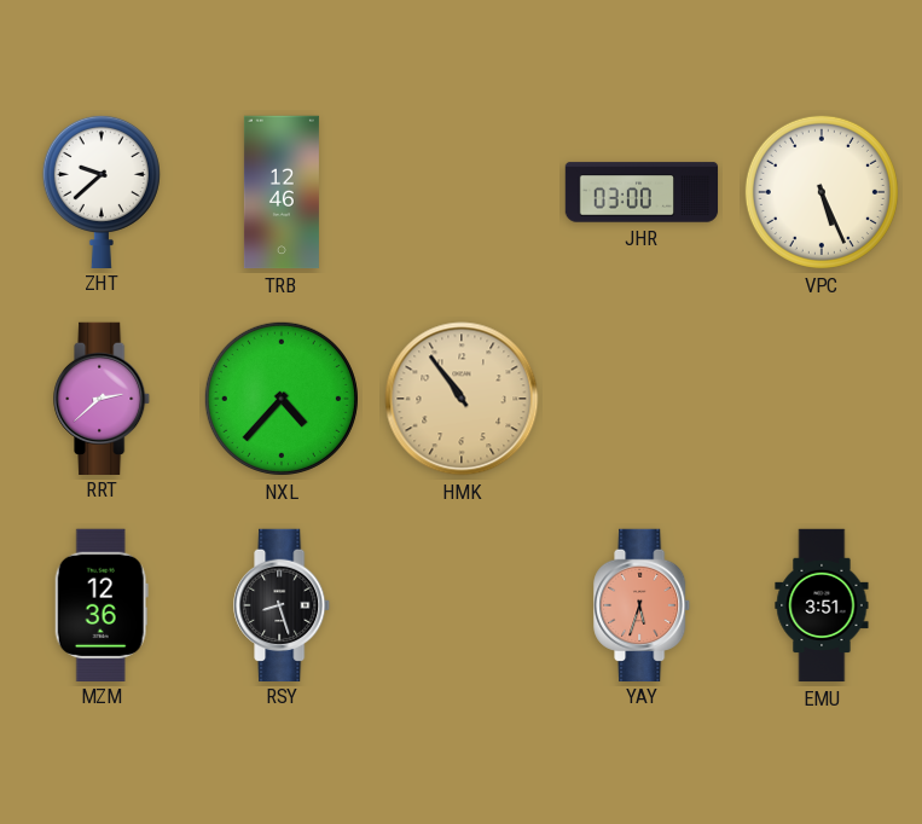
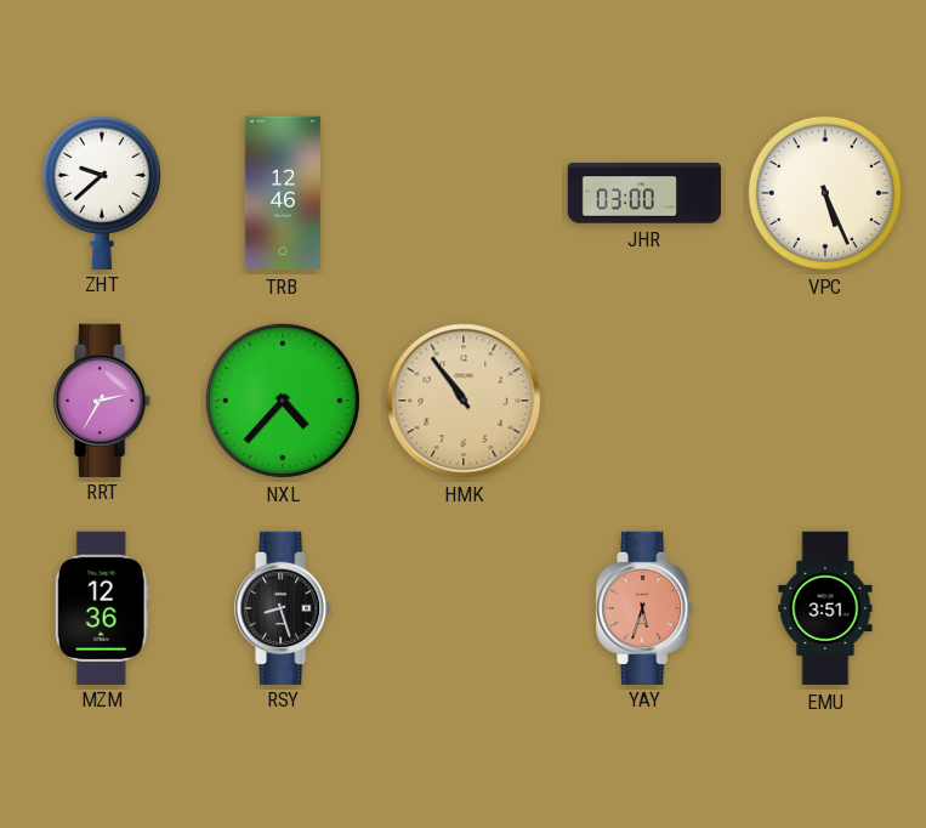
RRT: 2:38 -> 2:35
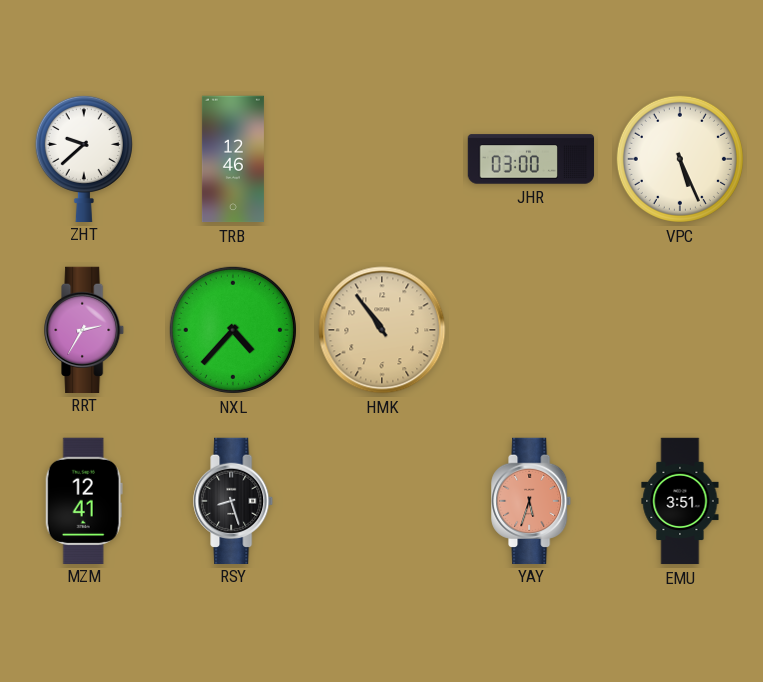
MZM: 12:36 -> 12:41
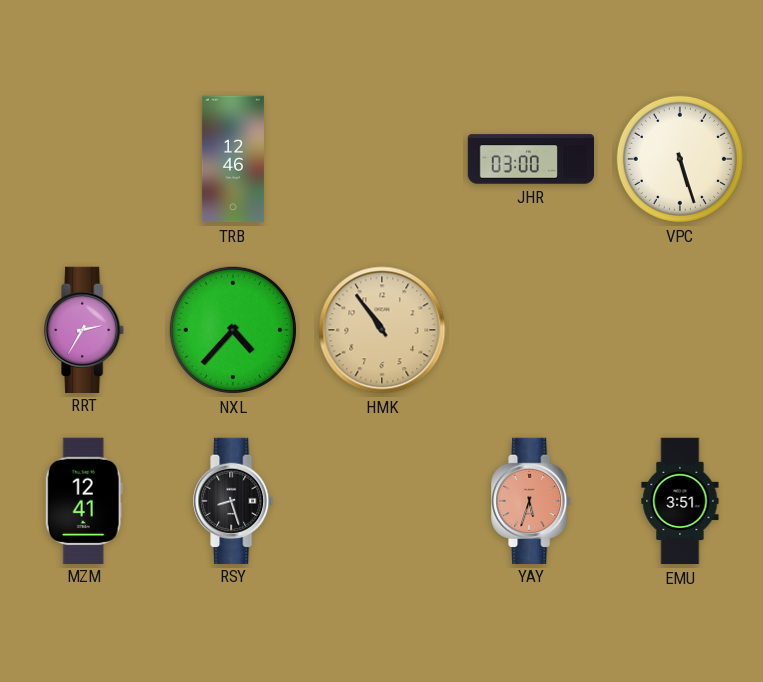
ZHT: 9:38 -> none
VPC: 5:26 -> 5:27
